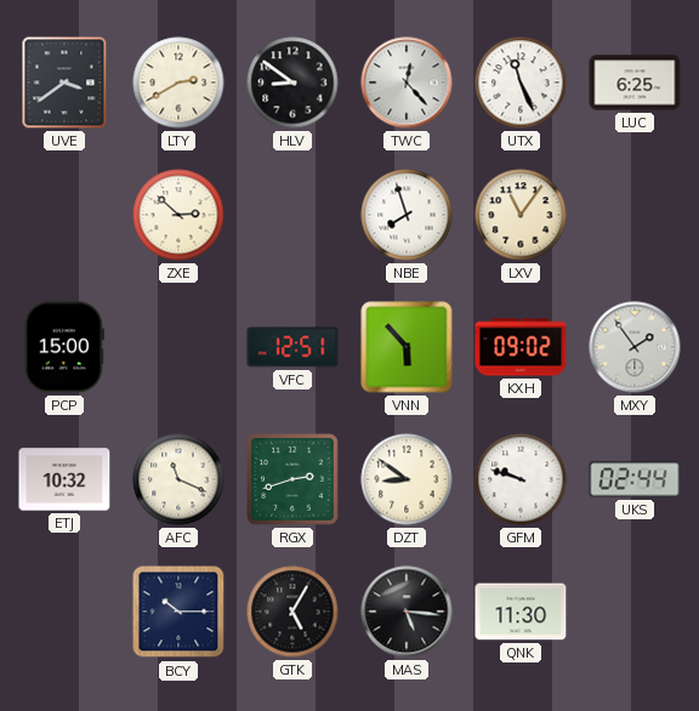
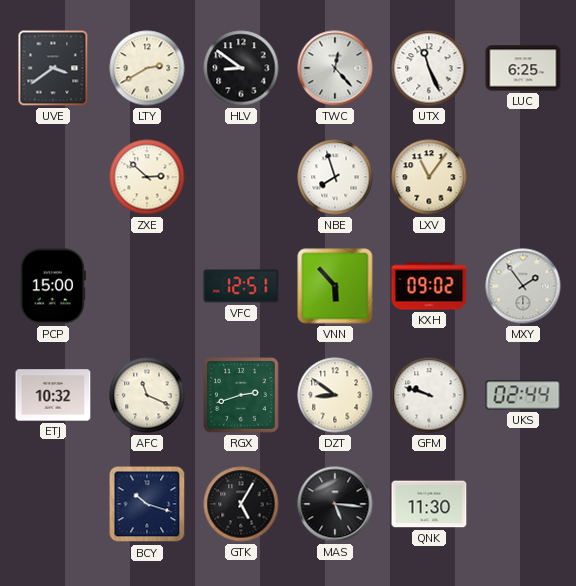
BCY: 10:15 -> 10:18
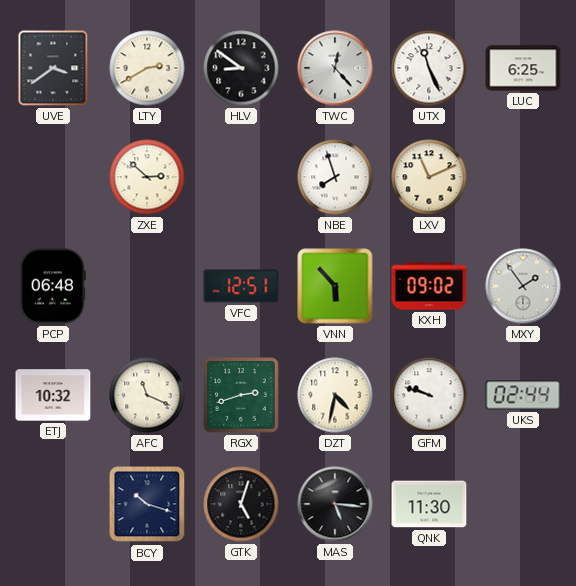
LXV: 11:06 -> 11:11
PCP: 15:00 -> 06:48
DZT: 8:51 -> 4:32
GTK: 5:05 -> 5:03
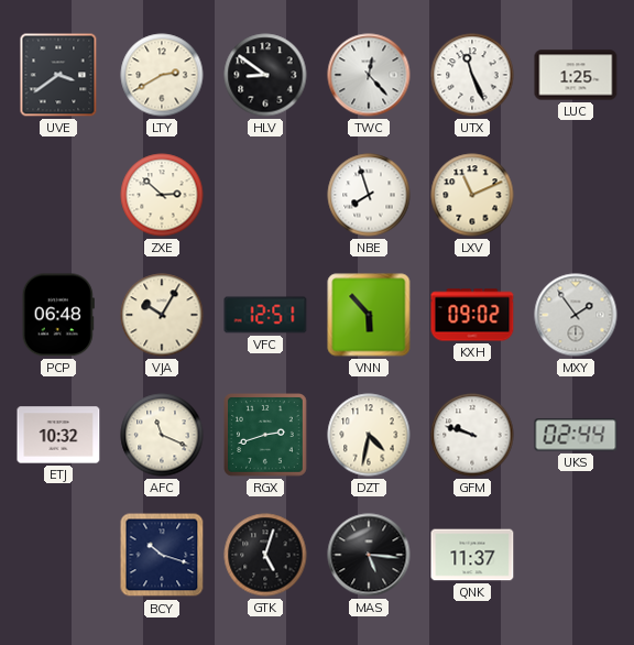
LUC: 6:25 -> 1:25
VJA: none -> 10:05
QNK: 11:30 -> 11:37
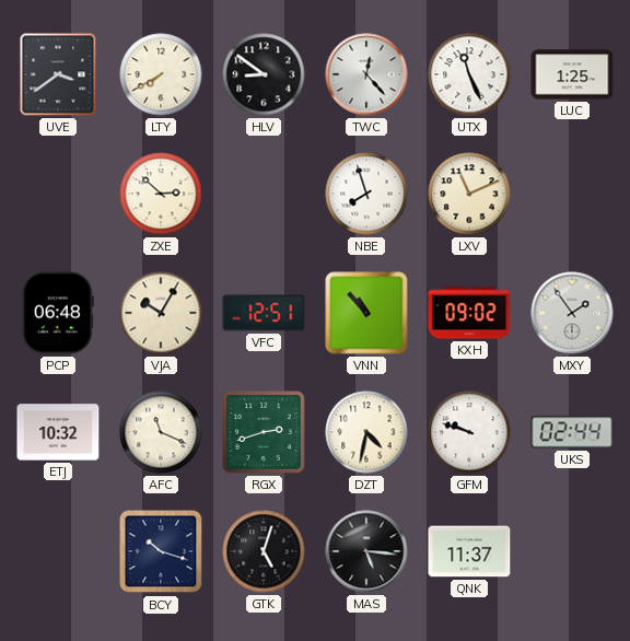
LTY: 2:40 -> 7:40
VNN: 5:53 -> 10:53
